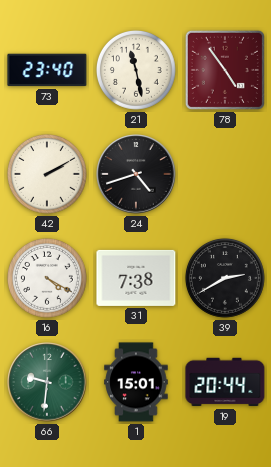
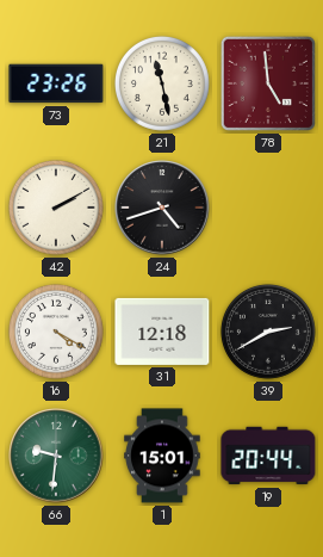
73: 23:40 -> 23:26
78: 4:54 -> 4:59
31: 7:38 -> 12:18
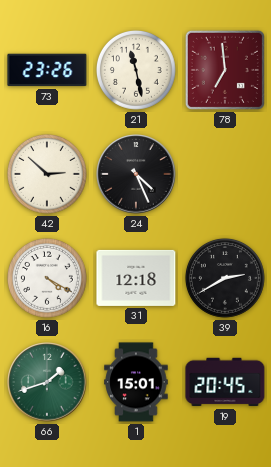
78: 4:59 -> 6:59
42: 2:10 -> 2:52
24: 4:42 -> 4:26
66: 9:31 -> 1:42
19: 20:44 -> 20:45
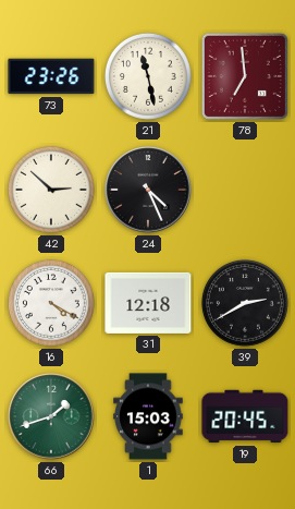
1: 15:01 -> 15:03
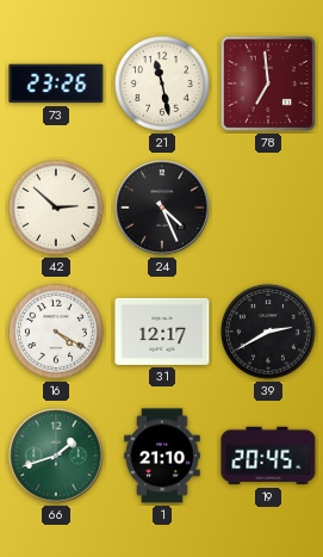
31: 12:18 -> 12:17
1: 15:03 -> 21:10
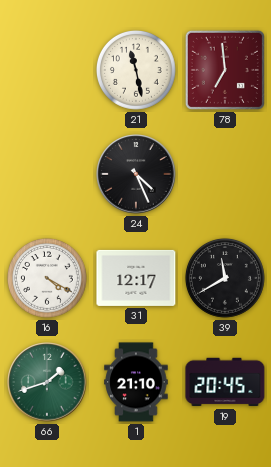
73: 23:26 -> none
42: 2:52 -> none
39: 2:40 -> 11:40
